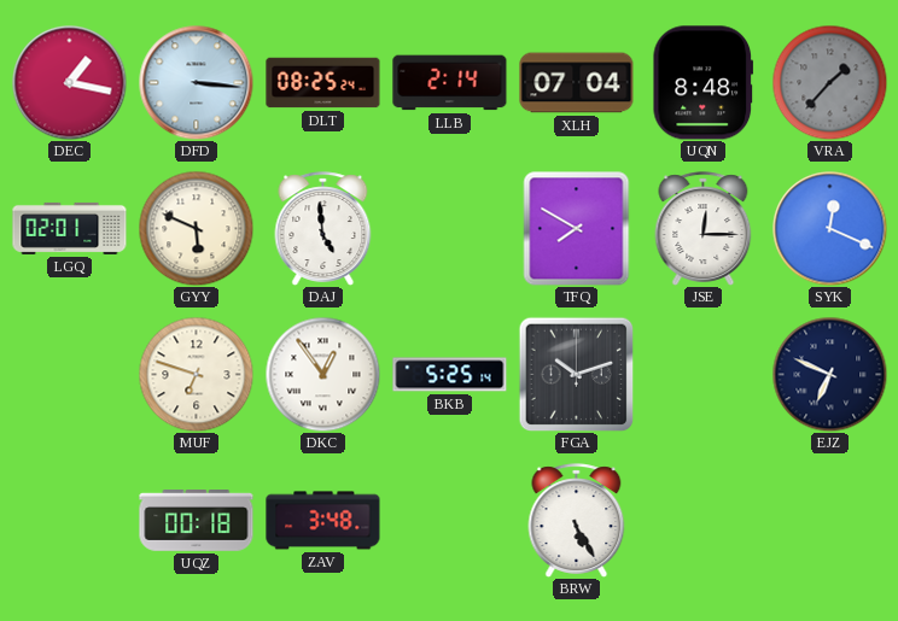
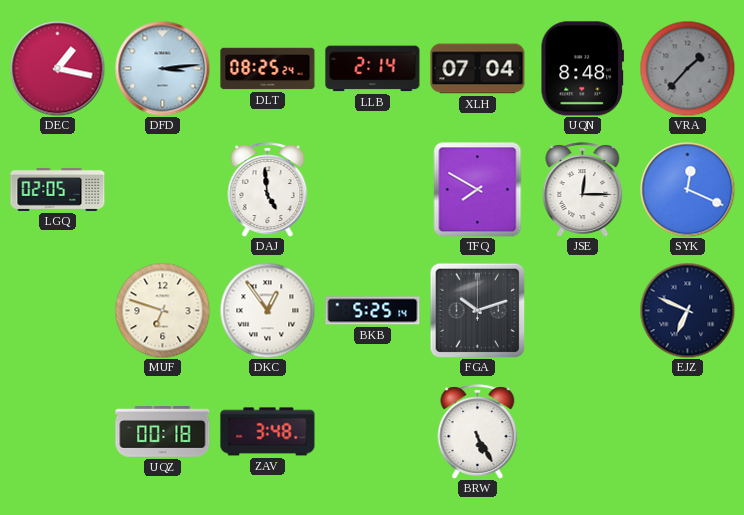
DFD: 3:16 -> 3:14
LGQ: 02:01 -> 02:05
GYY: 5:49 -> none
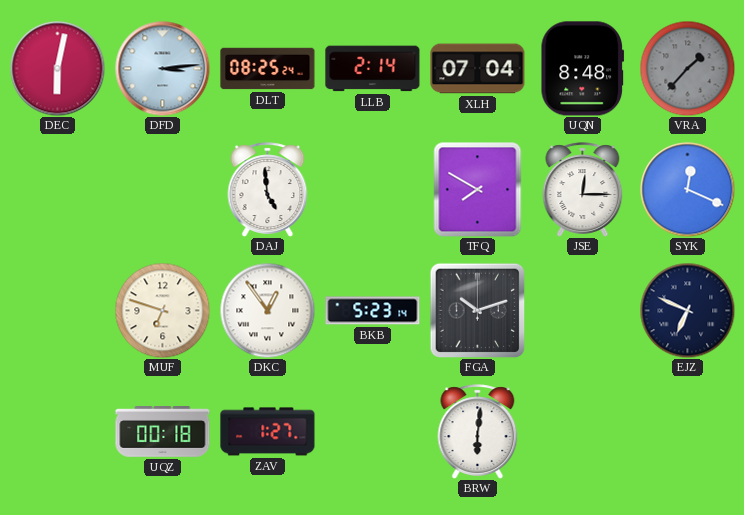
DEC: 1:17 -> 6:02
LGQ: 02:05 -> none
BKB: 5:25 -> 5:23
ZAV: 3:48 -> 1:27
BRW: 5:25 -> 6:01
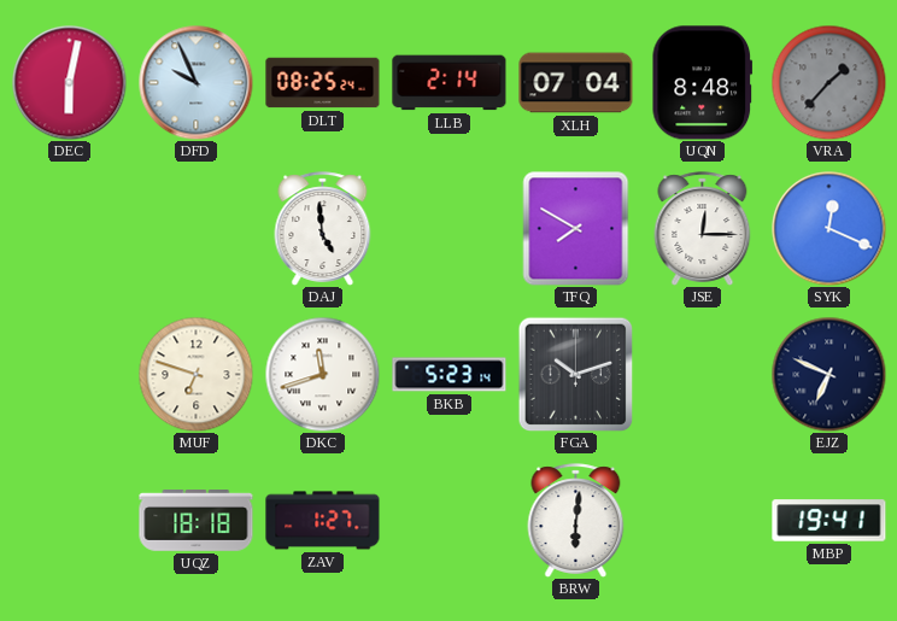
DFD: 3:14 -> 9:56
DKC: 12:54 -> 11:42
UQZ: 00:18 -> 18:18
MBP: none -> 19:41
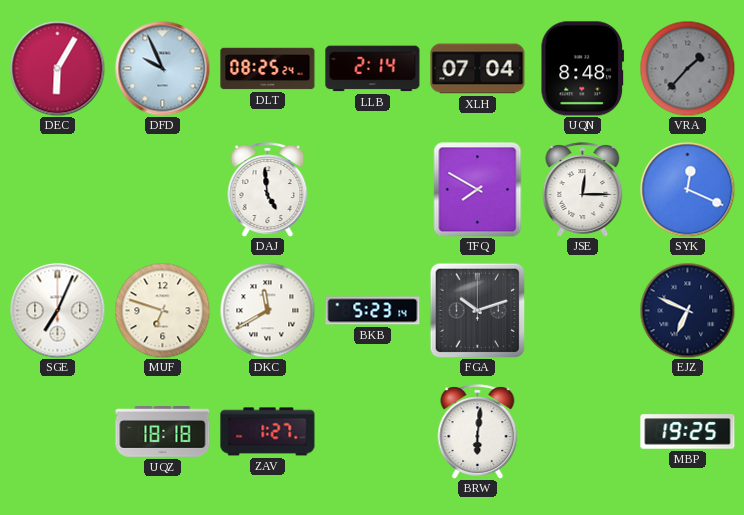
DEC: 6:02 -> 6:05
SGE: none -> 7:04
DKC: 11:42 -> 11:40
MBP: 19:41 -> 19:25
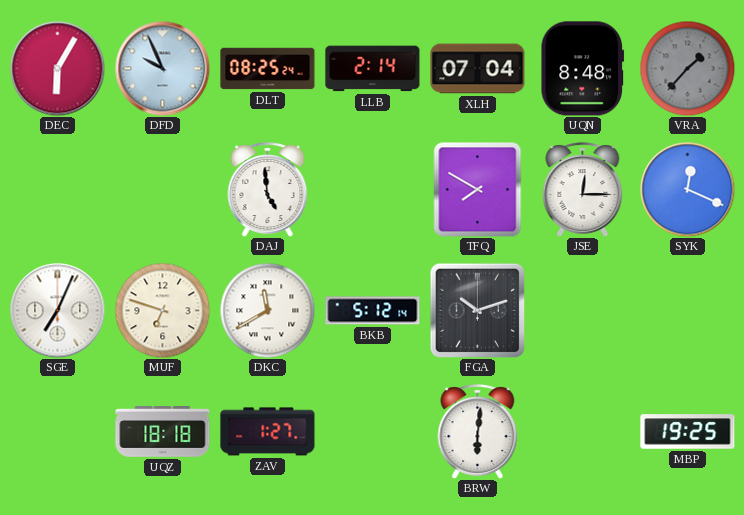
BKB: 5:23 -> 5:12
EJZ: 6:49 -> none
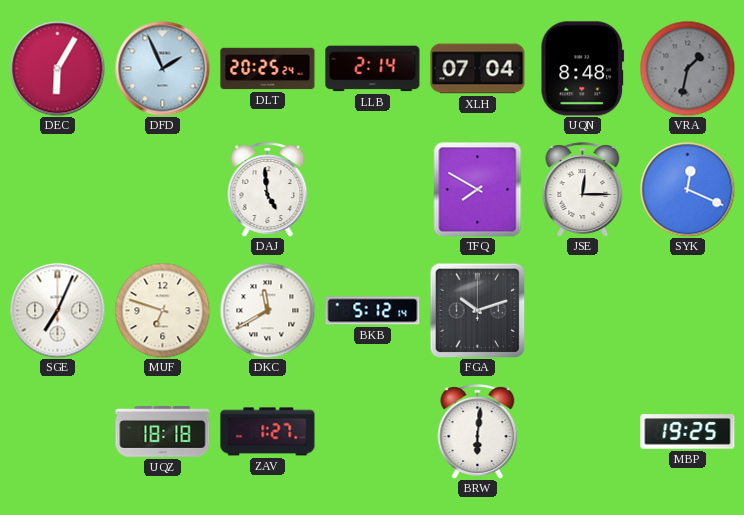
DFD: 9:56 -> 1:56
DLT: 08:25 -> 20:25
VRA: 1:37 -> 1:32
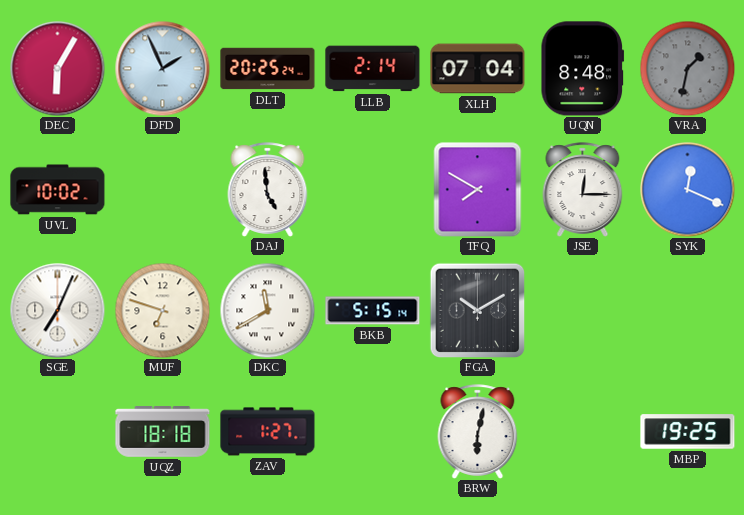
UVL: none -> 10:02
BKB: 5:12 -> 5:15
FGA: 10:12 -> 10:10
BRW: 6:01 -> 6:02
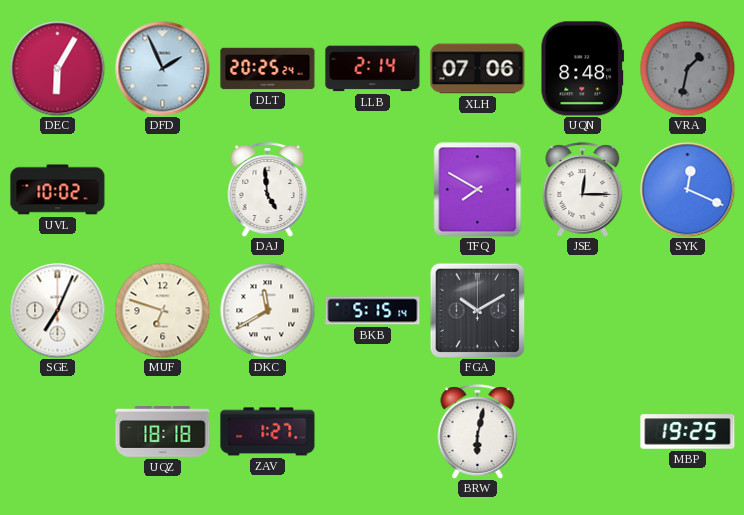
XLH: 07:04 -> 07:06
